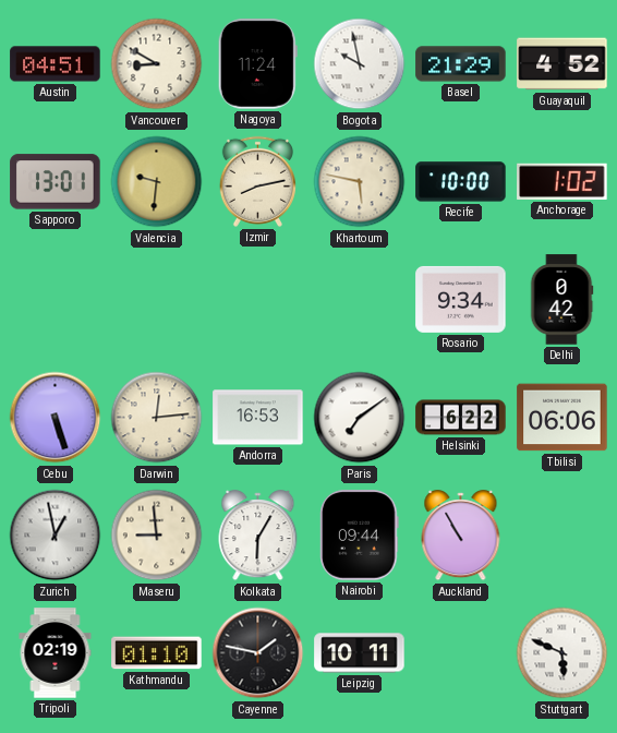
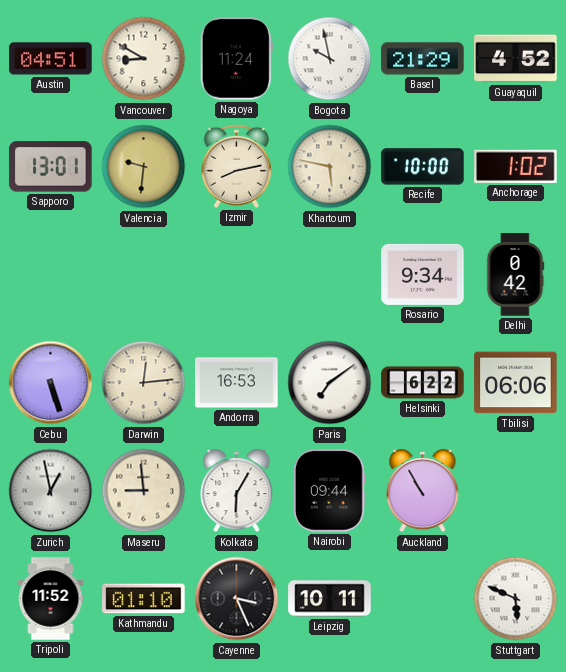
Tripoli: 02:19 -> 11:52
Cayenne: 1:47 -> 3:26
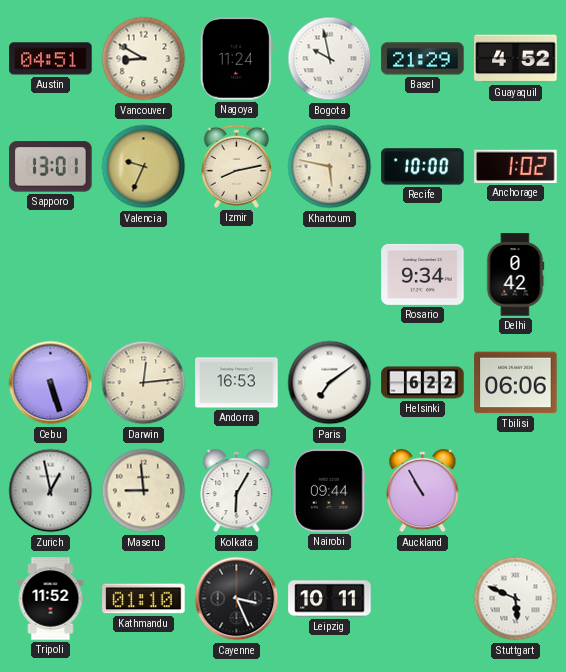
Valencia: 9:31 -> 9:34
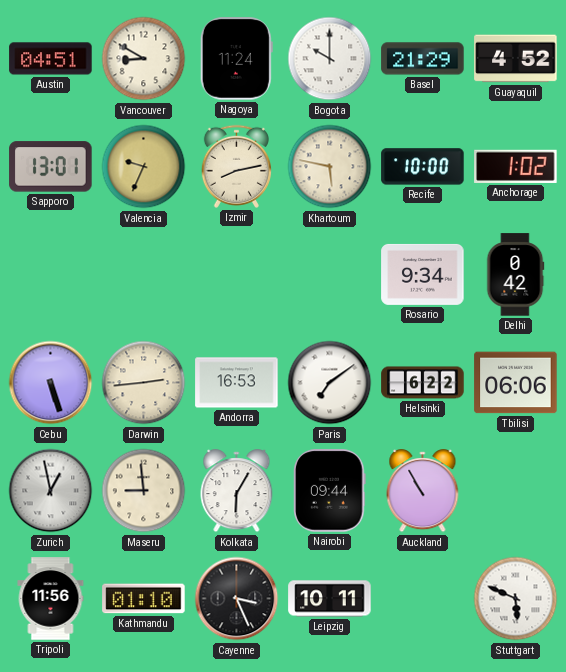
Bogota: 9:58 -> 10:00
Darwin: 12:14 -> 2:44
Tripoli: 11:52 -> 11:56
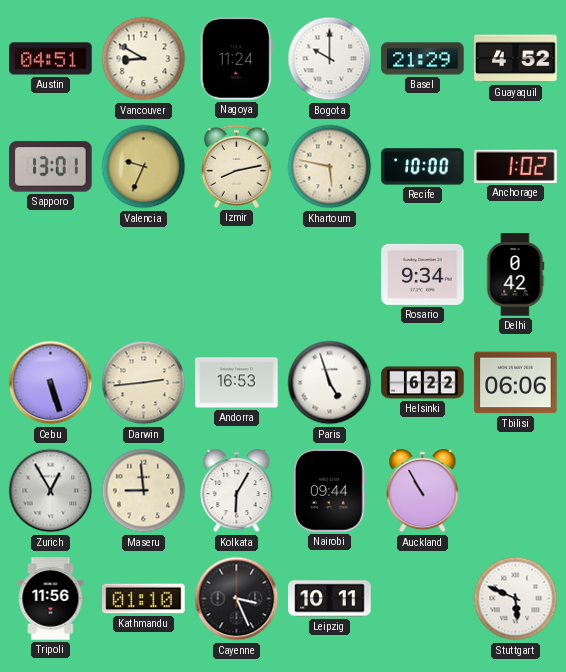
Paris: 7:09 -> 4:57
Zurich: 12:58 -> 12:55
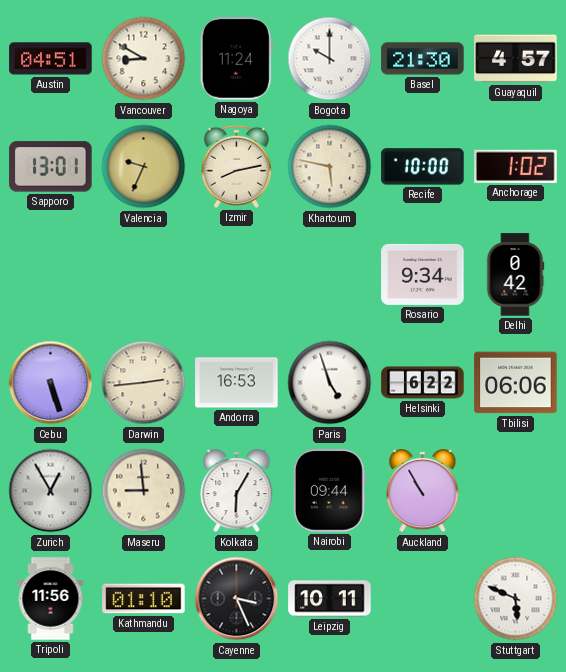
Basel: 21:29 -> 21:30
Guayaquil: 4:52 -> 4:57
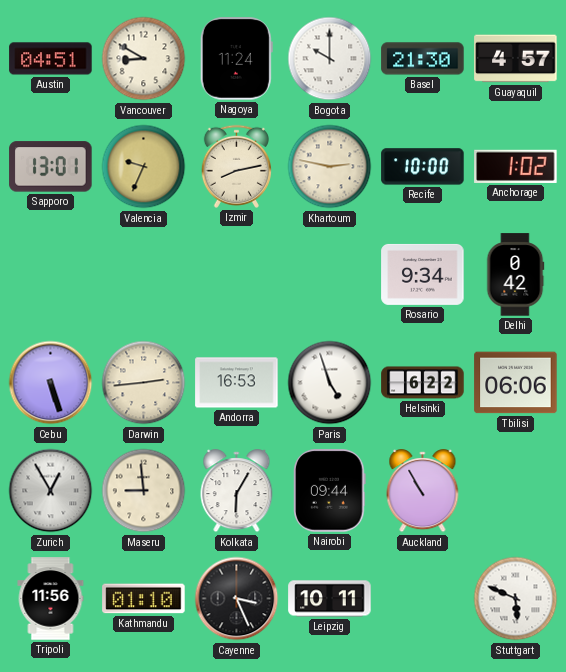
Khartoum: 5:47 -> 2:47
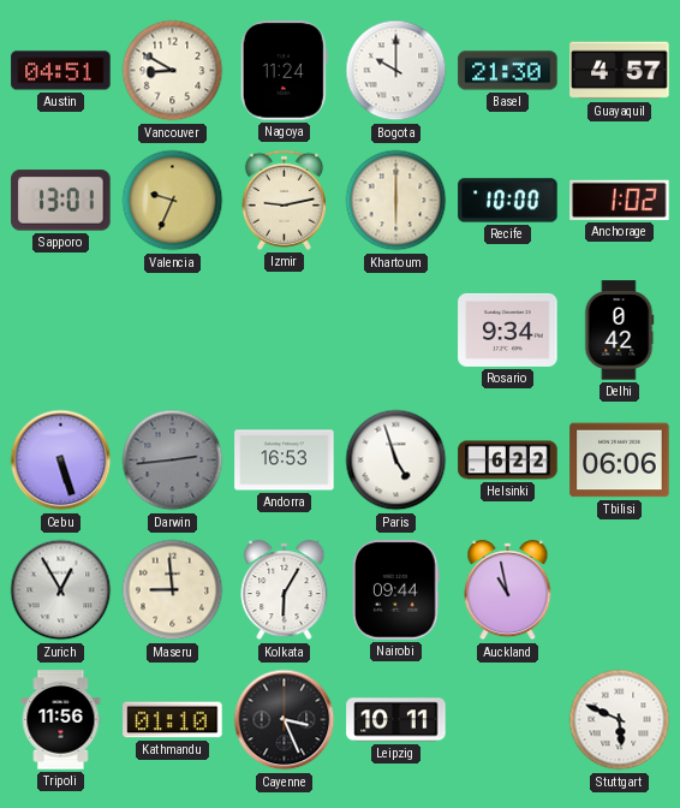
Izmir: 8:13 -> 9:13
Khartoum: 2:47 -> 6:00
Darwin dial: cream -> grey
Auckland: 10:55 -> 10:58
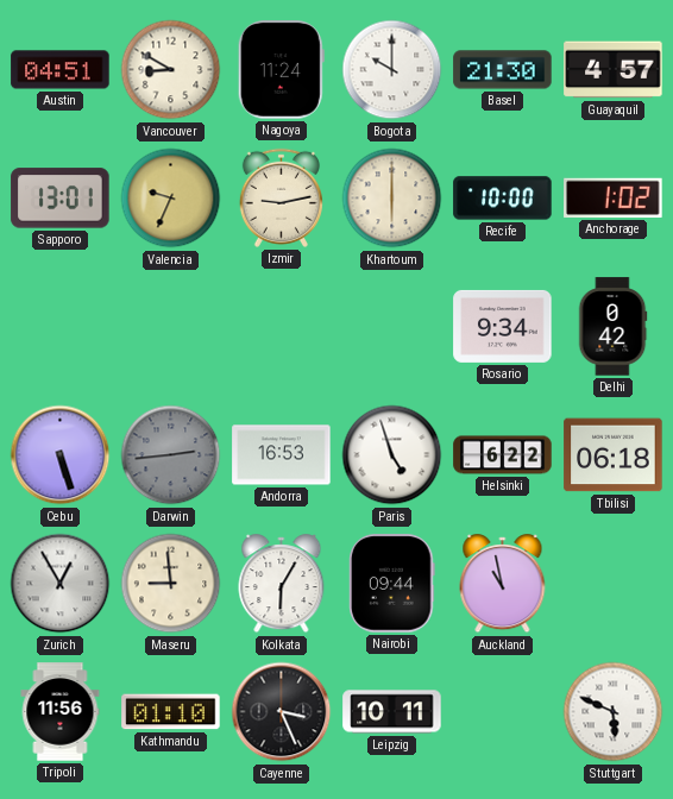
Tbilisi: 06:06 -> 06:18
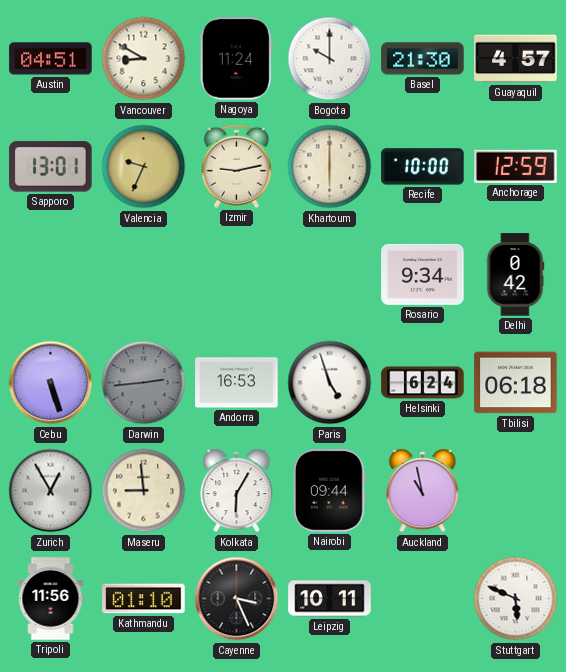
Anchorage: 1:02 -> 12:59
Helsinki: 6:22 -> 6:24
